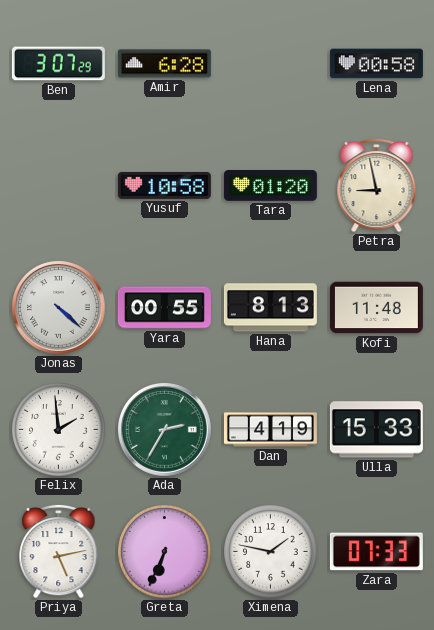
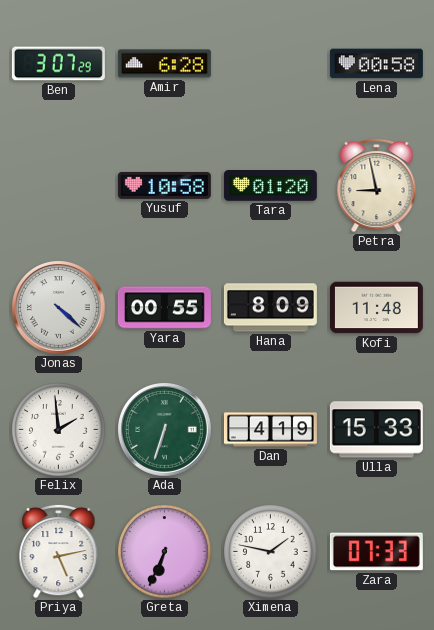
Hana: 8:13 -> 8:09
Ada: 2:35 -> 6:33
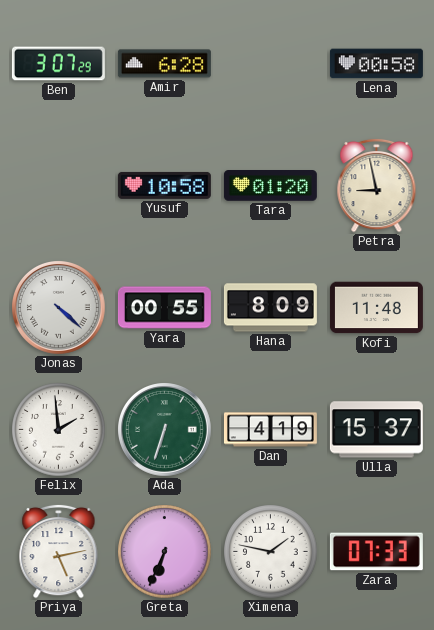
Ulla: 15:33 -> 15:37
